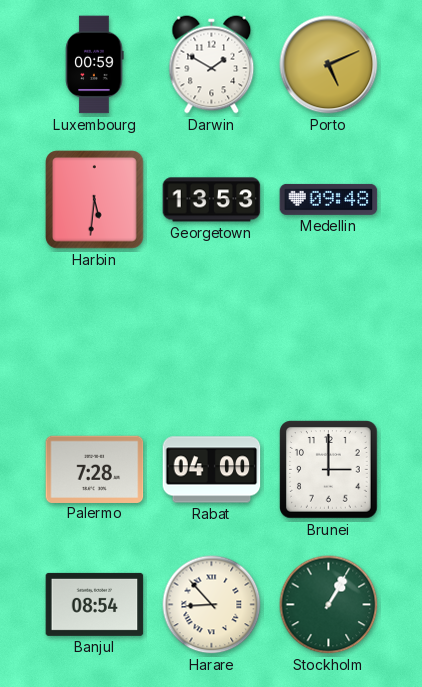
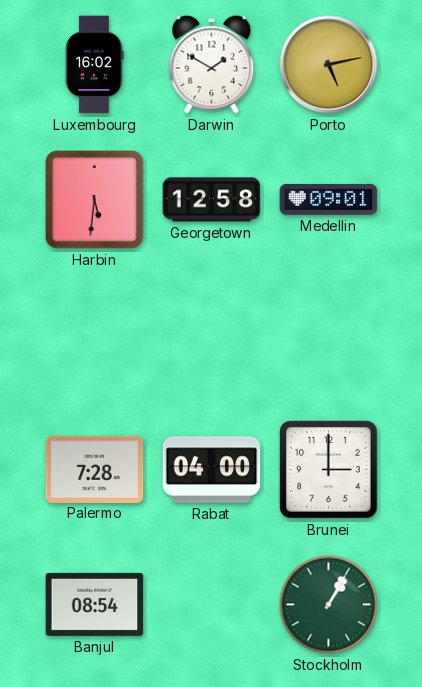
Luxembourg: 00:59 -> 16:02
Porto: 5:11 -> 5:13
Georgetown: 13:53 -> 12:58
Medellin: 09:48 -> 09:01
Harare: 8:53 -> none
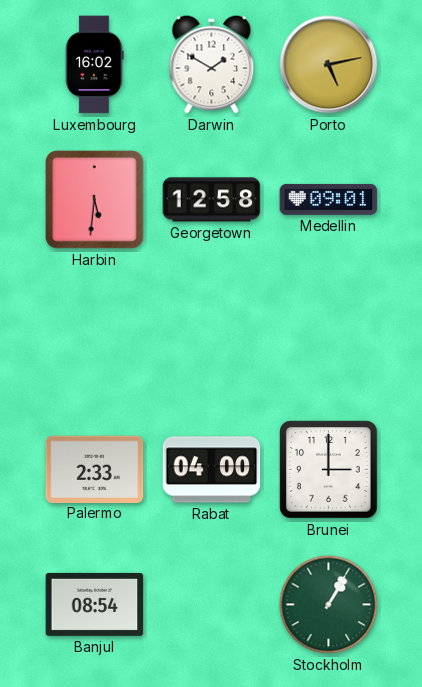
Palermo: 7:28 -> 2:33
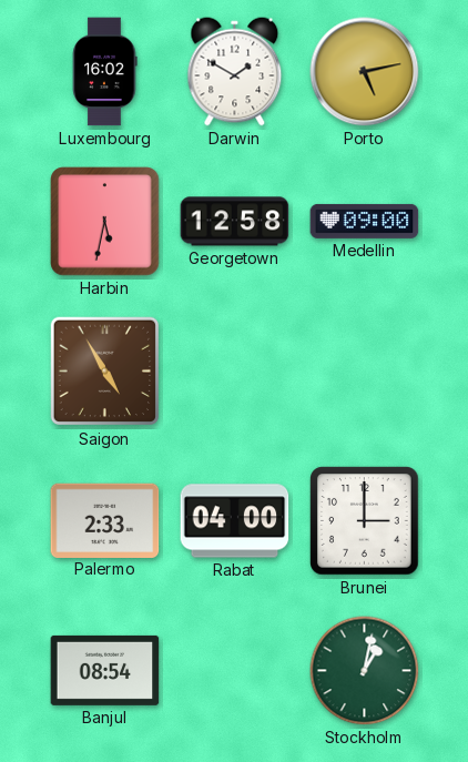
Harbin: 5:31 -> 5:32
Medellin: 09:01 -> 09:00
Saigon: none -> 4:55
Stockholm: 1:05 -> 1:02
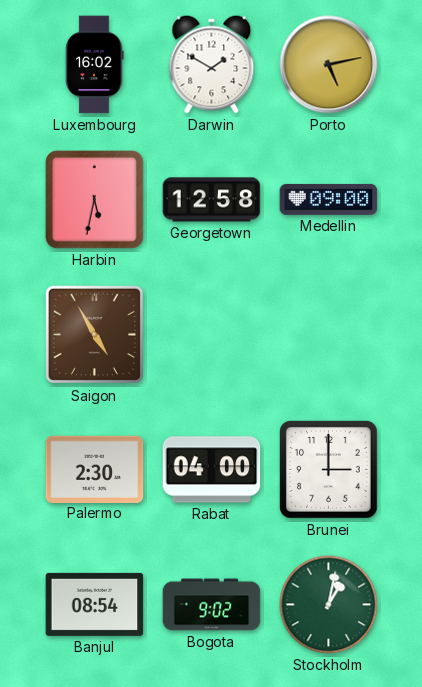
Palermo: 2:33 -> 2:30
Bogota: none -> 9:02
